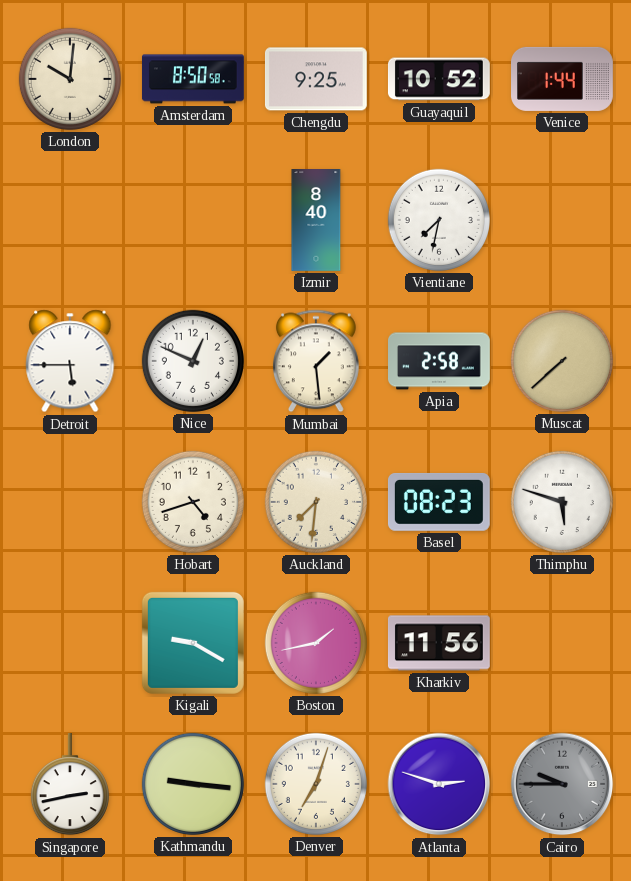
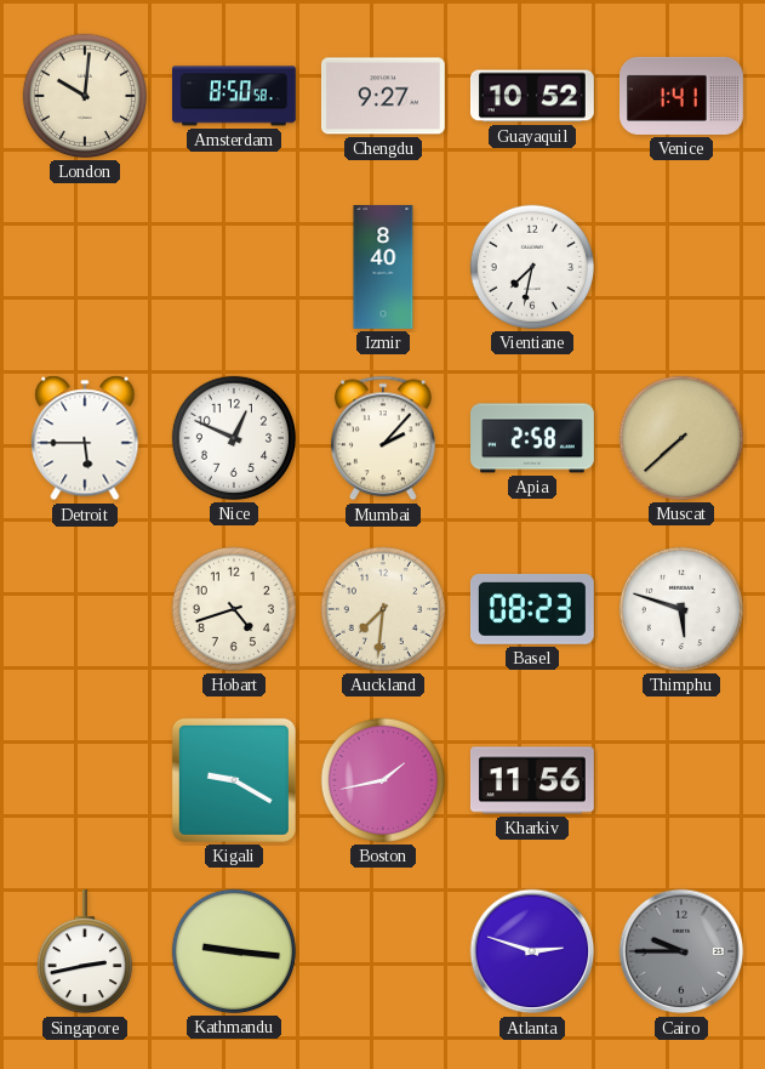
Chengdu: 9:25 -> 9:27
Venice: 1:44 -> 1:41
Mumbai: 1:29 -> 2:07
Denver: 7:03 -> none
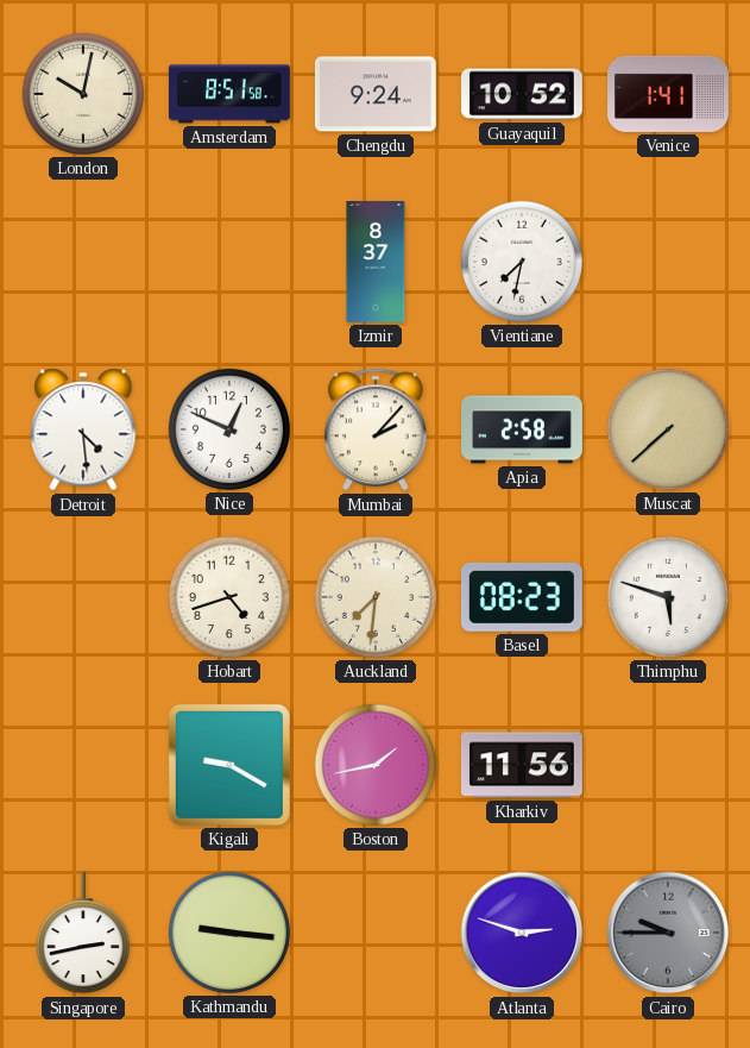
London: 10:01 -> 10:02
Amsterdam: 8:50 -> 8:51
Chengdu: 9:27 -> 9:24
Izmir: 8:40 -> 8:37
Detroit: 5:45 -> 4:29
